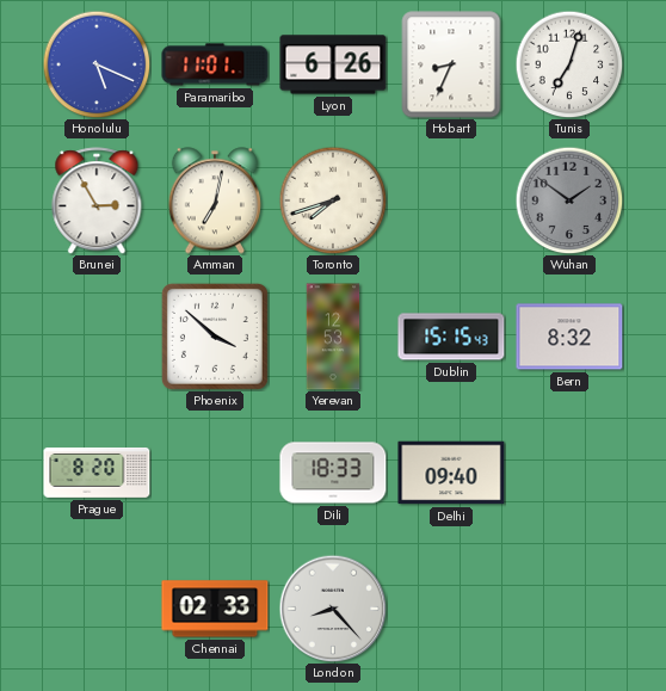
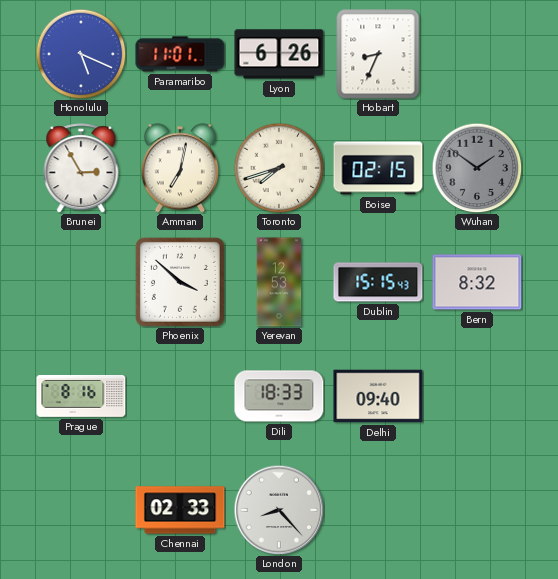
Tunis: 7:03 -> none
Boise: none -> 02:15
Prague: 8:20 -> 8:16
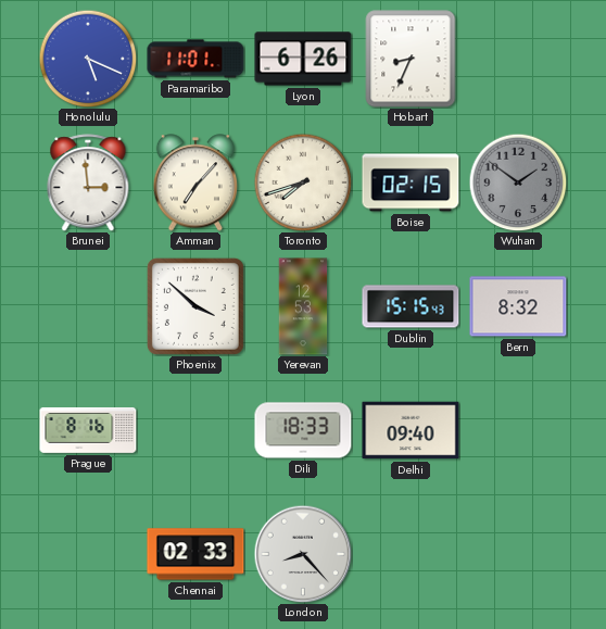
Brunei: 2:55 -> 2:59
Amman: 7:02 -> 7:07
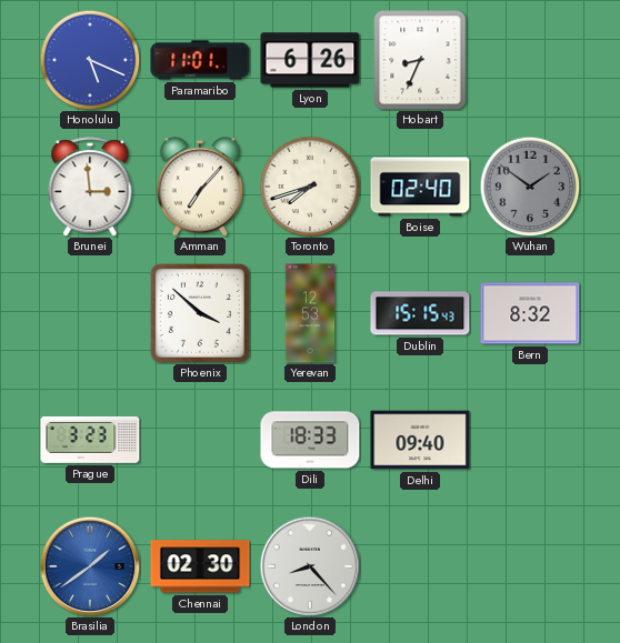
Boise: 02:15 -> 02:40
Prague: 8:16 -> 3:23
Brasilia: none -> 1:39
Chennai: 02:33 -> 02:30
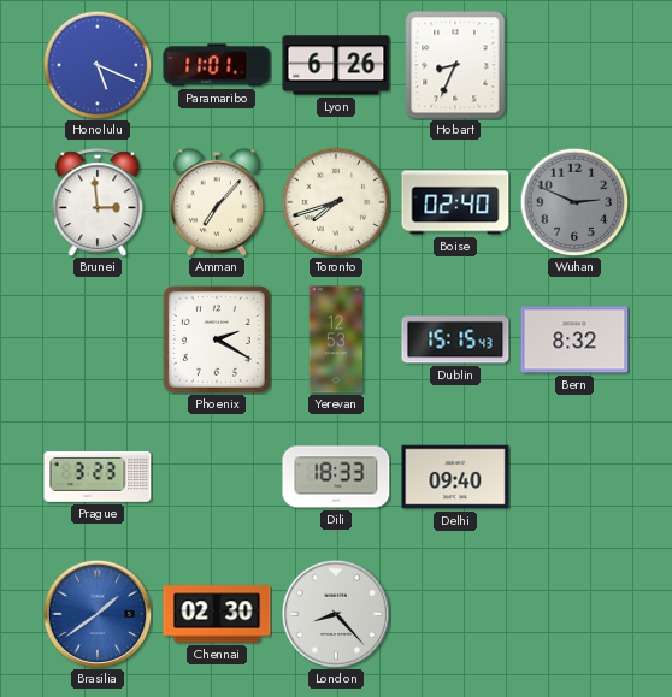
Wuhan: 1:51 -> 2:49
Phoenix: 3:52 -> 2:20
